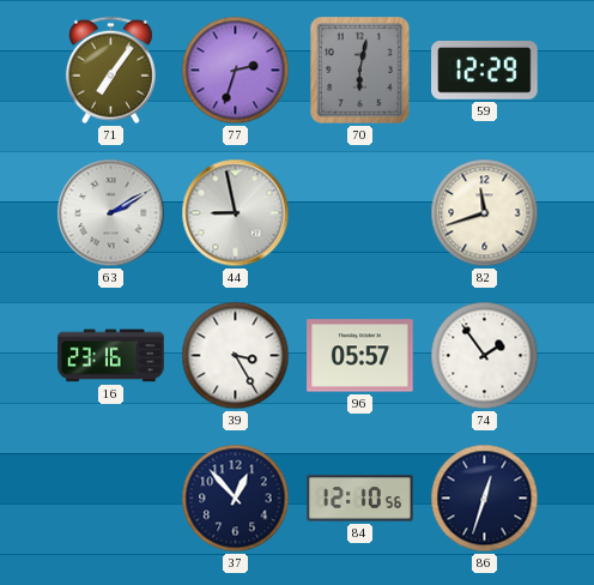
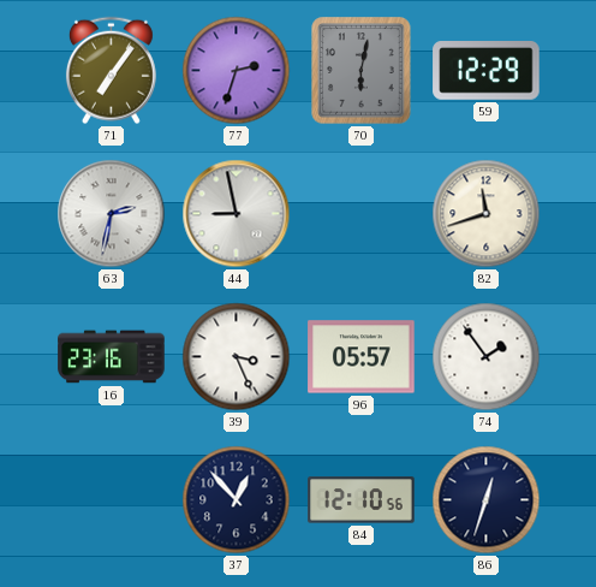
63: 2:10 -> 2:32
39: 3:25 -> 3:26
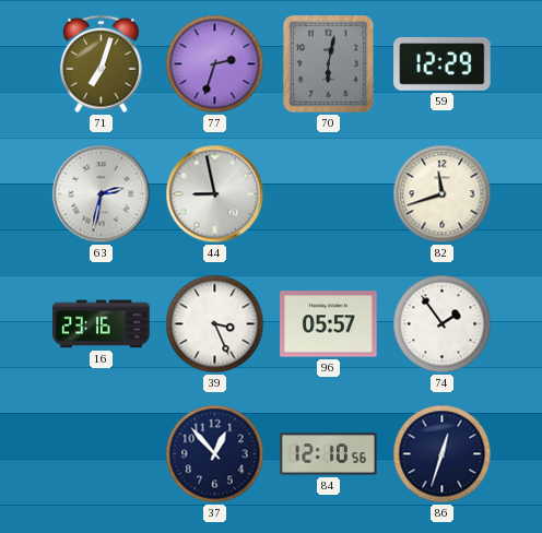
71: 7:06 -> 7:03
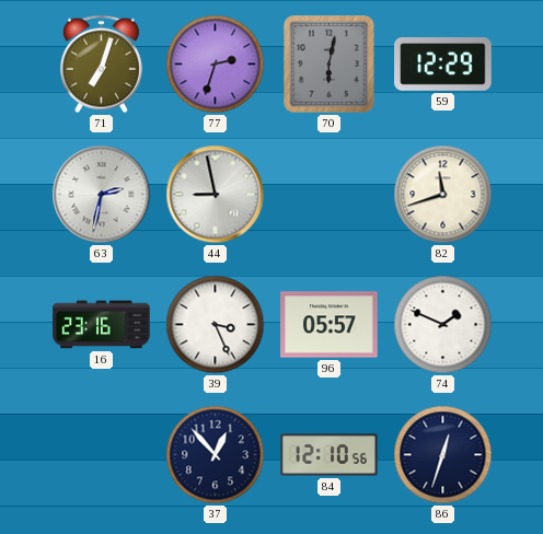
74: 1:54 -> 1:49
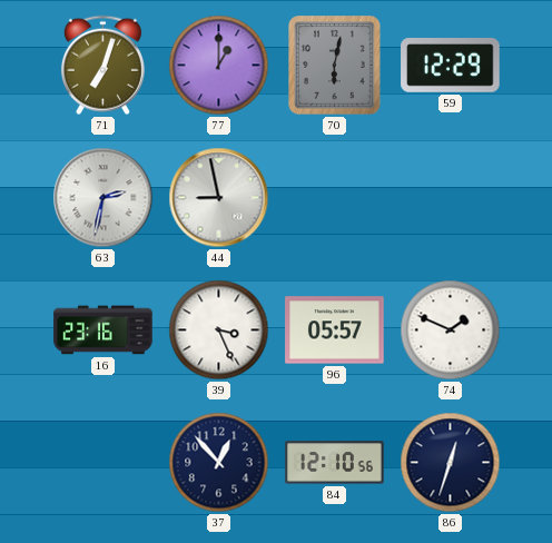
77: 2:33 -> 1:00
82: 11:42 -> none
